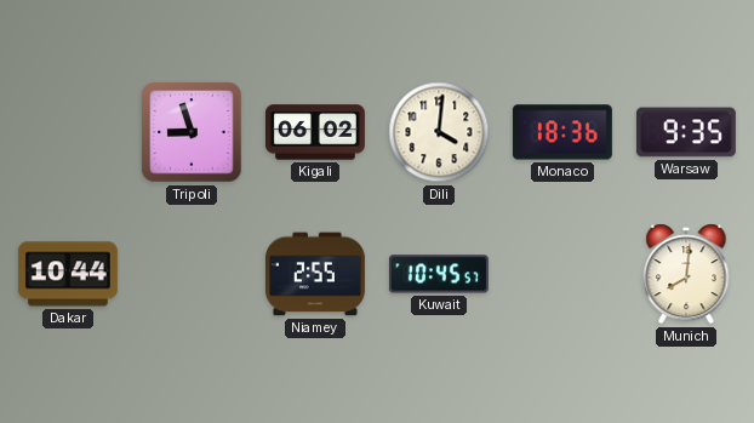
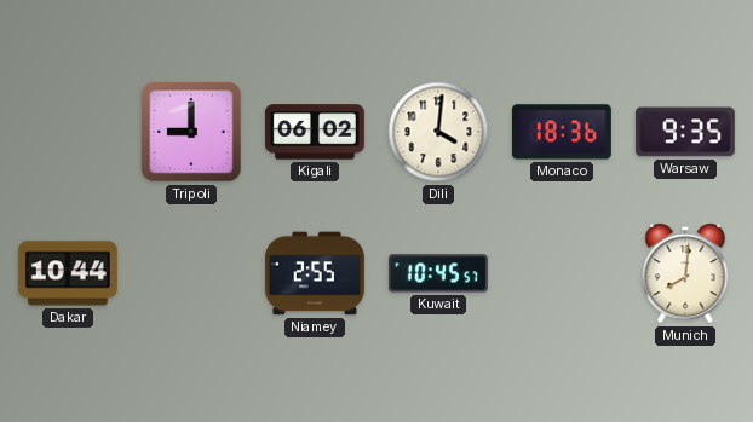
Tripoli: 8:57 -> 9:00
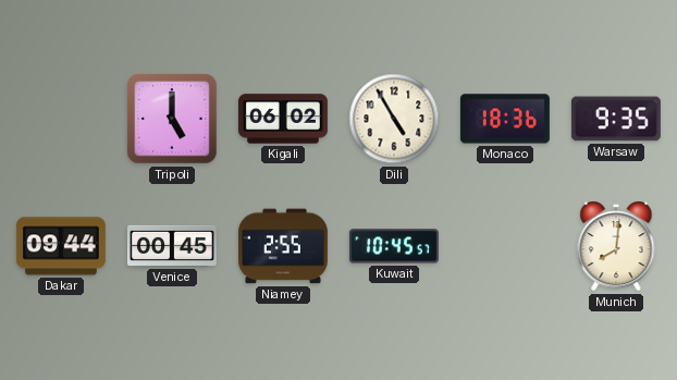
Tripoli: 9:00 -> 5:00
Dili: 4:01 -> 4:55
Dakar: 10:44 -> 09:44
Venice: none -> 00:45
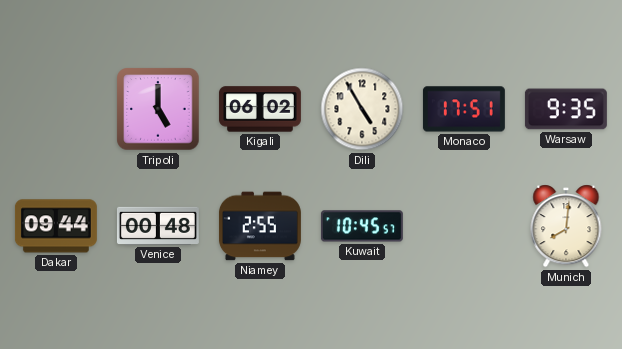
Monaco: 18:36 -> 17:51
Venice: 00:45 -> 00:48
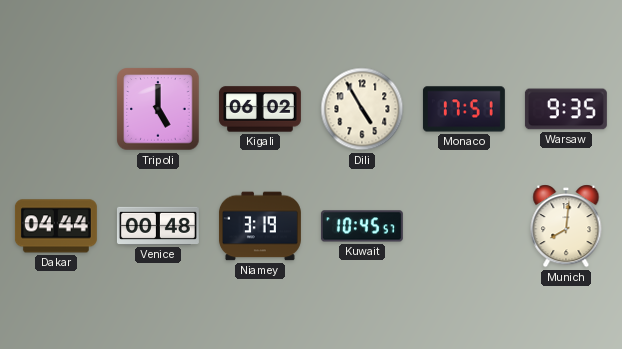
Dakar: 09:44 -> 04:44
Niamey: 2:55 -> 3:19
